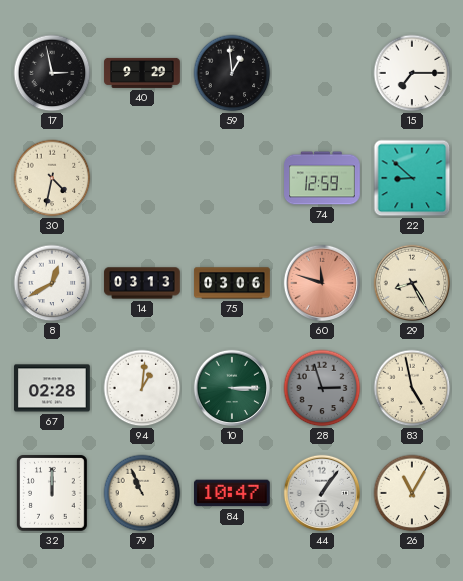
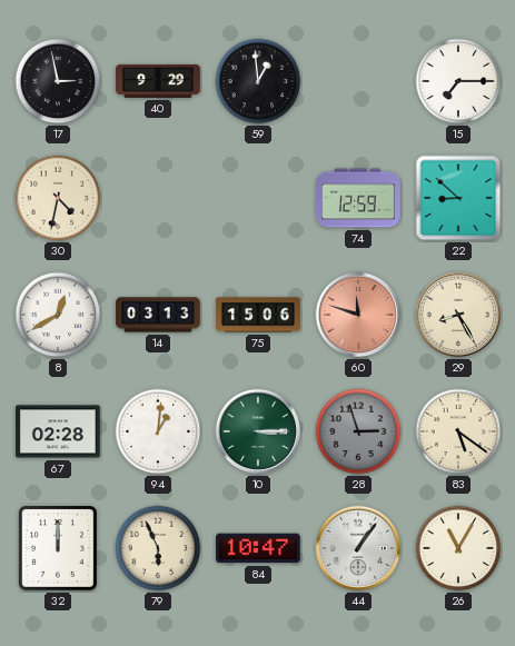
75: 03:06 -> 15:06
83: 4:58 -> 5:21
79: 10:56 -> 5:56
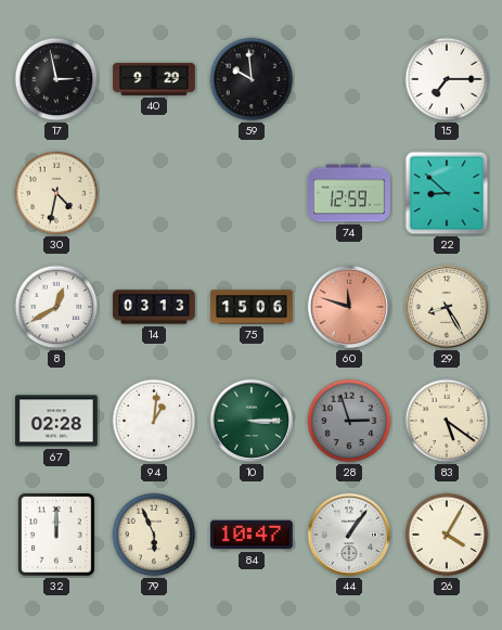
59: 12:59 -> 9:59
26: 11:05 -> 4:05
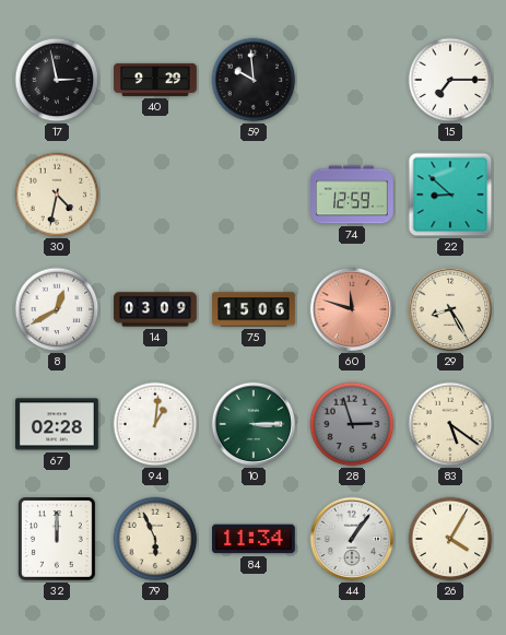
14: 03:13 -> 03:09
84: 10:47 -> 11:34
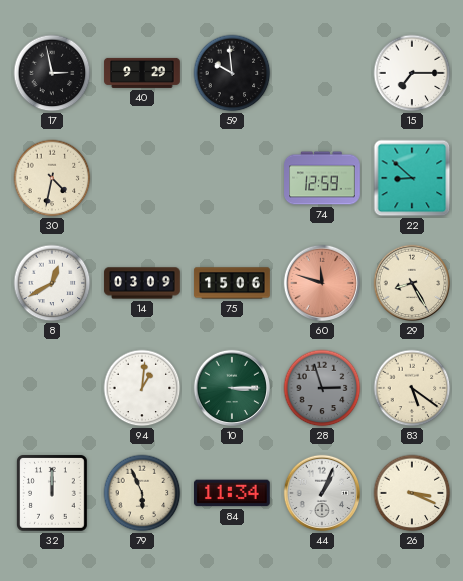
67: 02:28 -> none
44: 1:06 -> 1:04
26: 4:05 -> 3:19
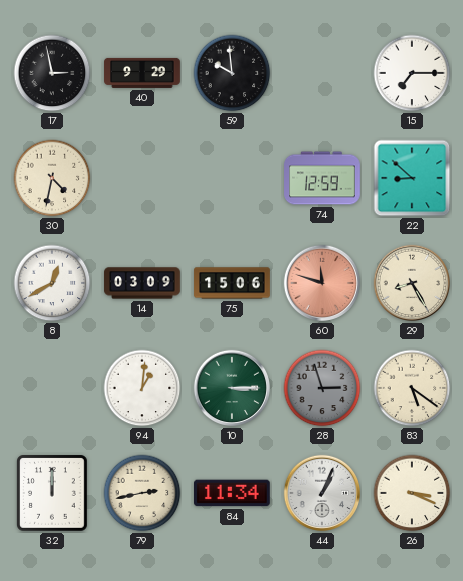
79: 5:56 -> 2:43
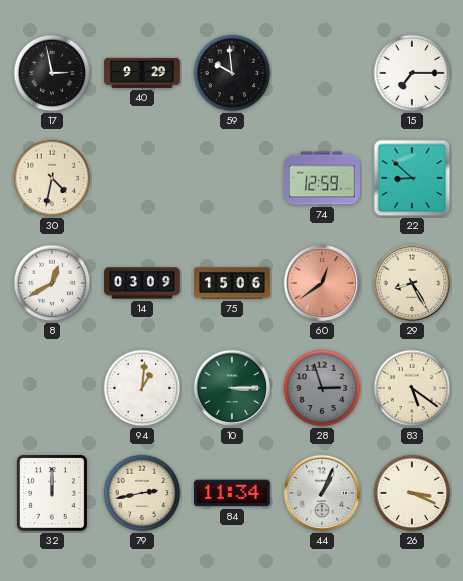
60: 11:48 -> 12:39
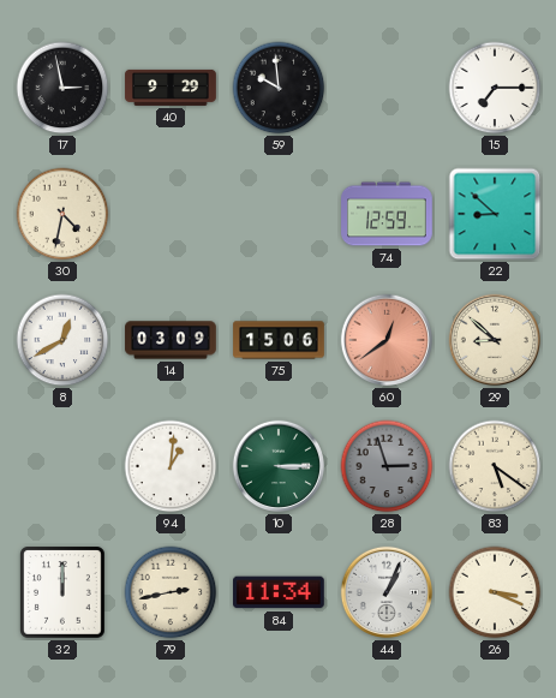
29: 8:25 -> 8:52
